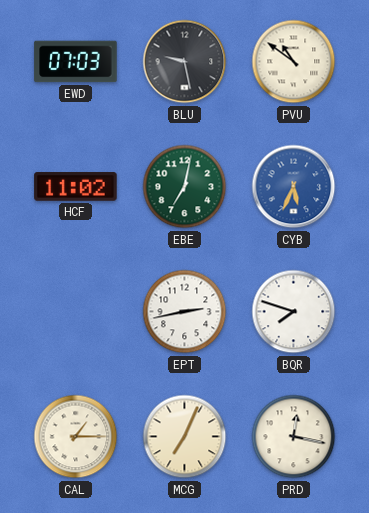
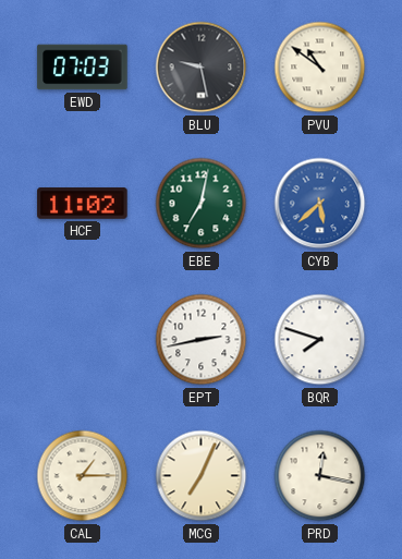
CYB: 5:34 -> 5:38
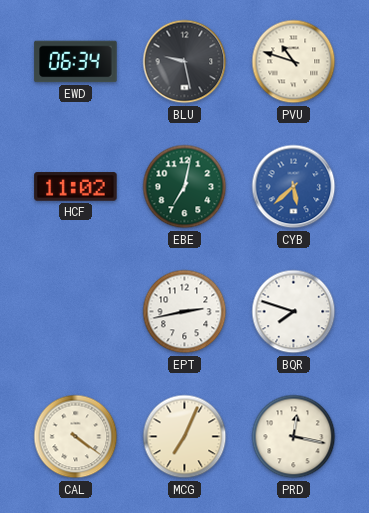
EWD: 07:03 -> 06:34
PVU: 10:51 -> 10:48
CAL: 1:15 -> 4:21
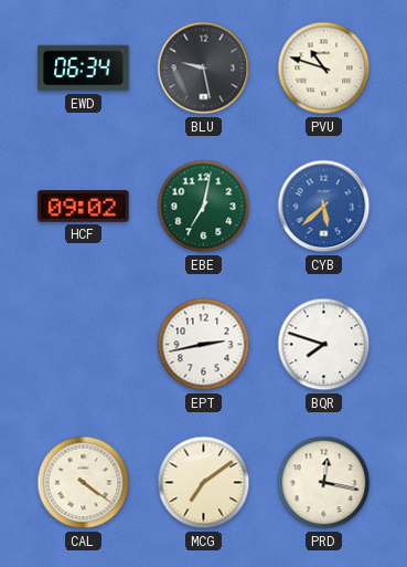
HCF: 11:02 -> 09:02
MCG: 7:04 -> 7:09
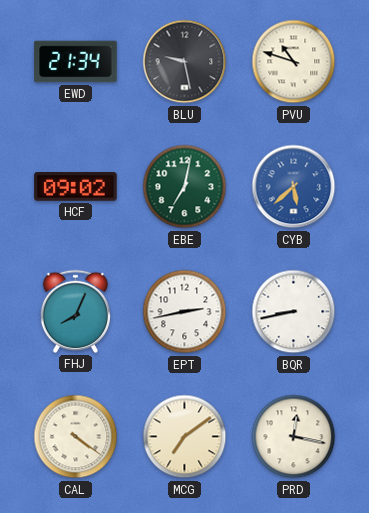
EWD: 06:34 -> 21:34
FHJ: none -> 8:04
BQR: 7:48 -> 8:43
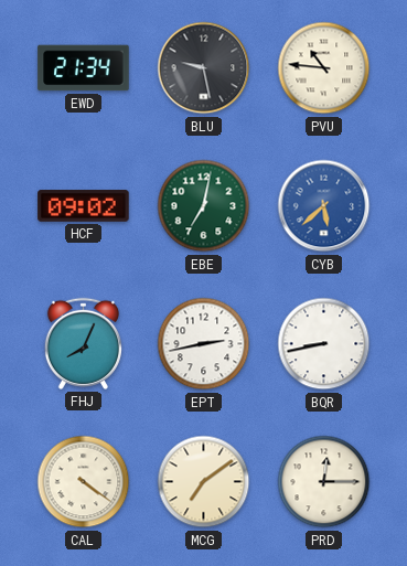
PVU: 10:48 -> 10:46
PRD: 12:17 -> 12:15
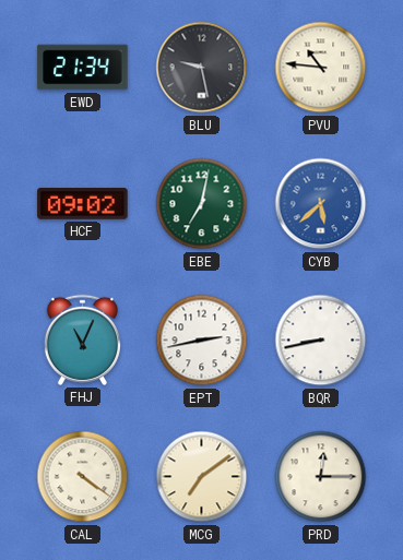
FHJ: 8:04 -> 11:04
